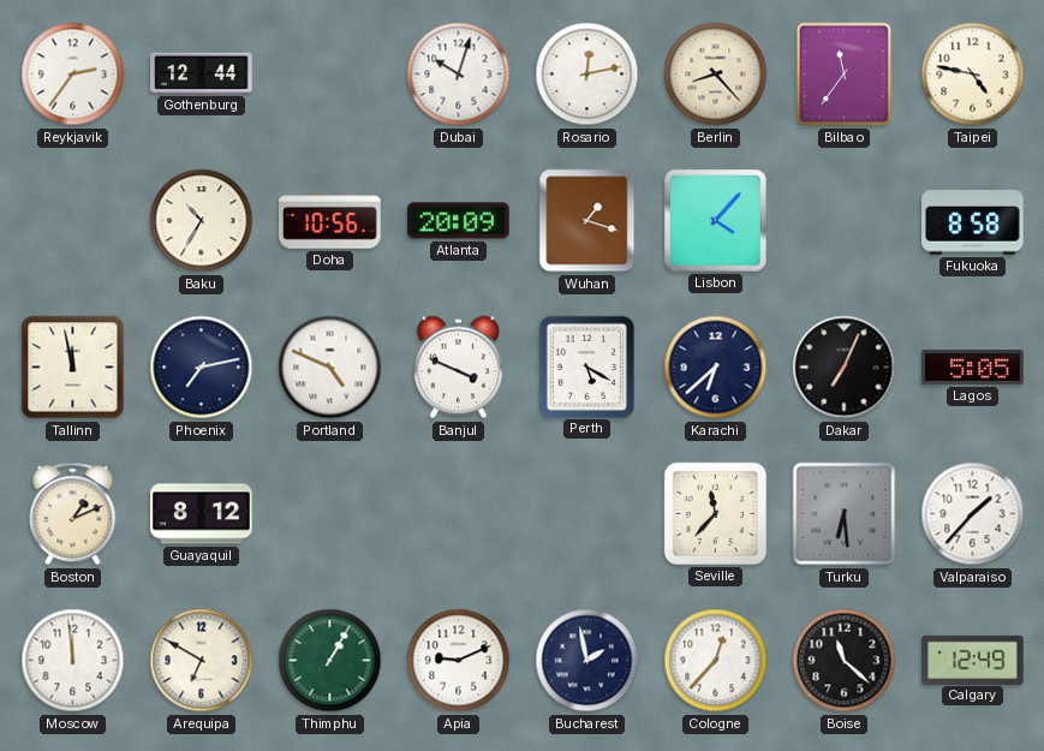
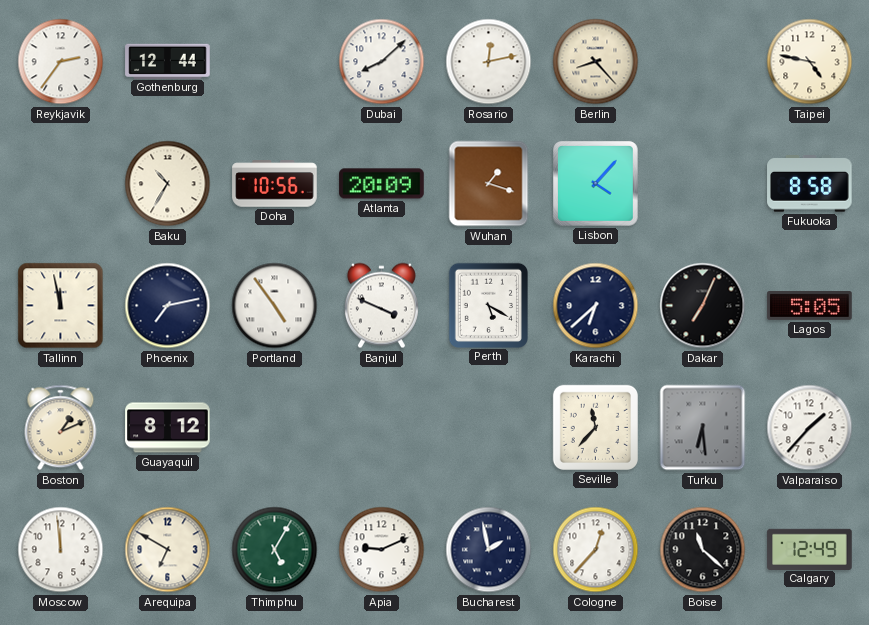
Dubai: 10:03 -> 8:08
Bilbao: 11:36 -> none
Portland: 4:49 -> 4:54
Thimphu: 1:05 -> 5:05
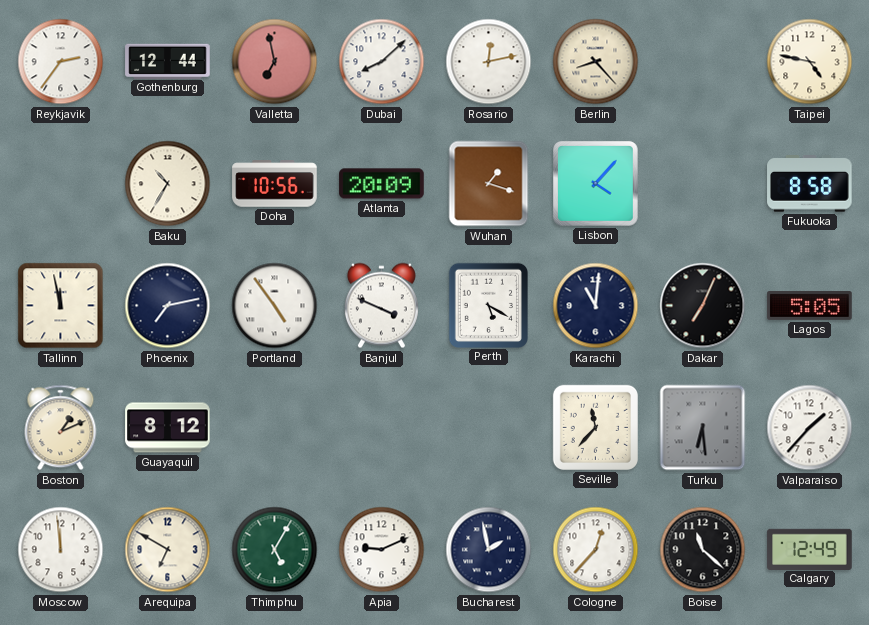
Valletta: none -> 6:58
Karachi: 6:38 -> 11:01
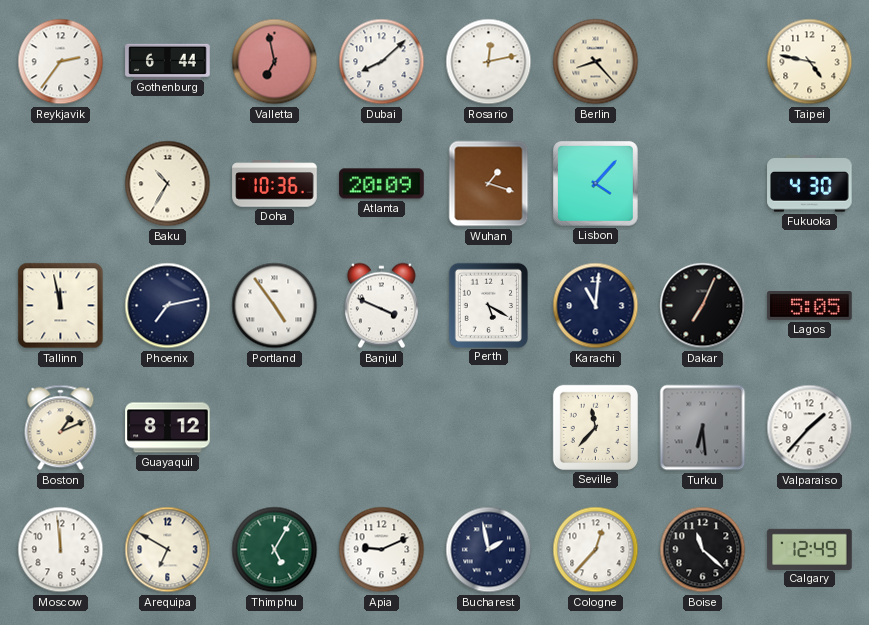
Gothenburg: 12:44 -> 6:44
Doha: 10:56 -> 10:36
Fukuoka: 8:58 -> 4:30
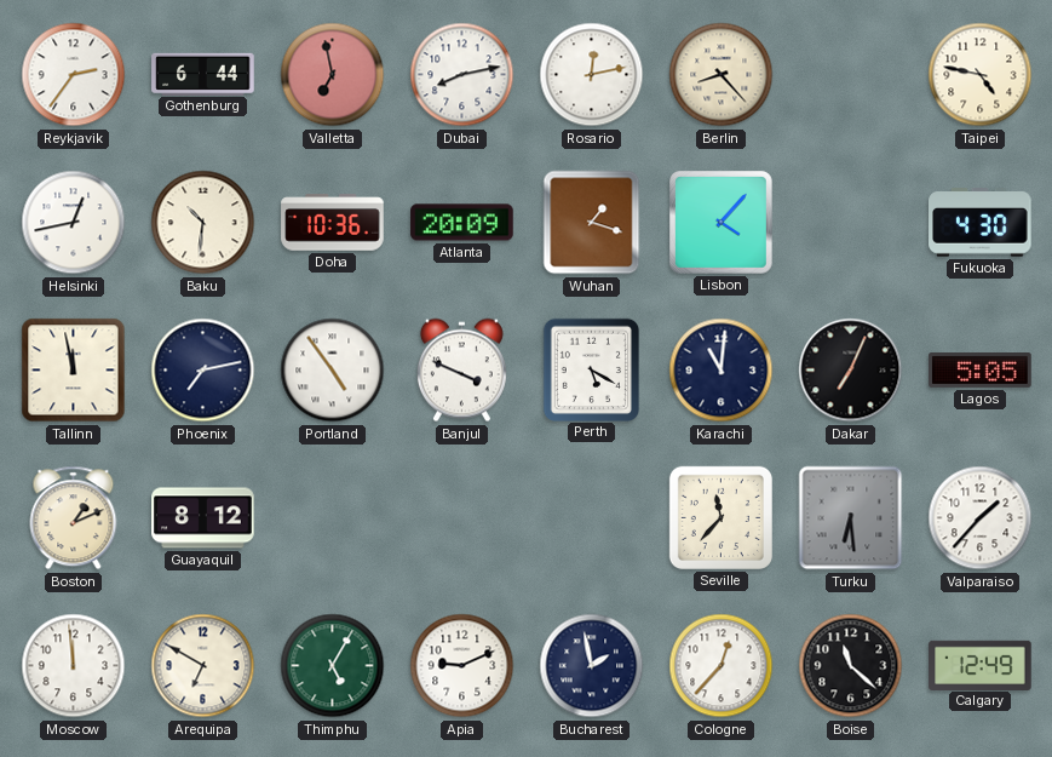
Dubai: 8:08 -> 8:13
Helsinki: none -> 12:43
Baku: 10:35 -> 10:31
